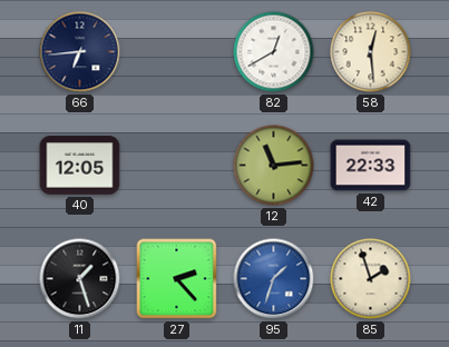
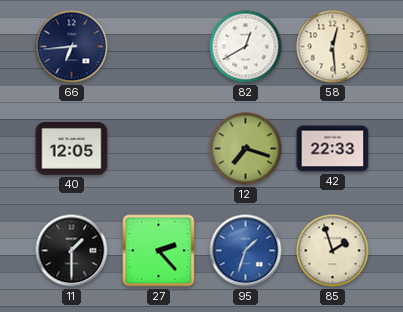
12: 11:14 -> 7:18
11: 1:27 -> 1:30
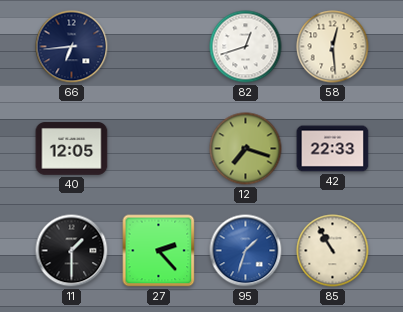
82: 12:40 -> 12:42
85: 1:57 -> 10:55
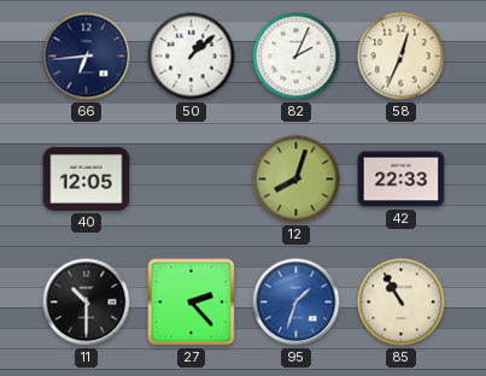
50: none -> 1:08
82: 12:42 -> 2:04
58: 12:29 -> 12:34
12: 7:18 -> 8:03
11: 1:30 -> 10:30
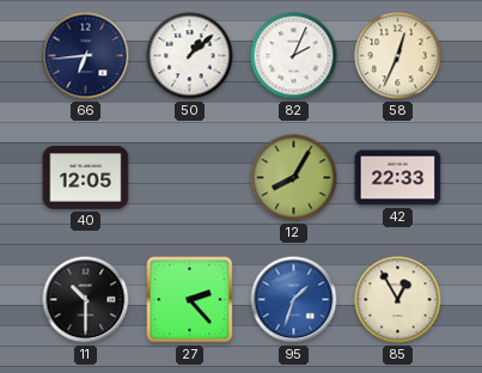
12: 8:03 -> 8:05
85: 10:55 -> 12:55
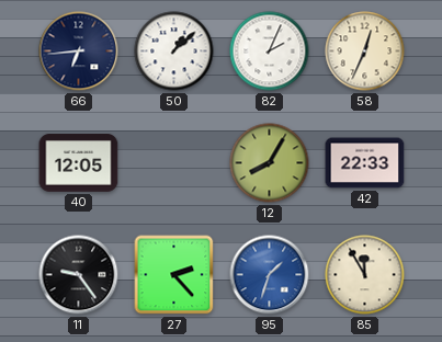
11: 10:30 -> 9:24
85: 12:55 -> 11:55
